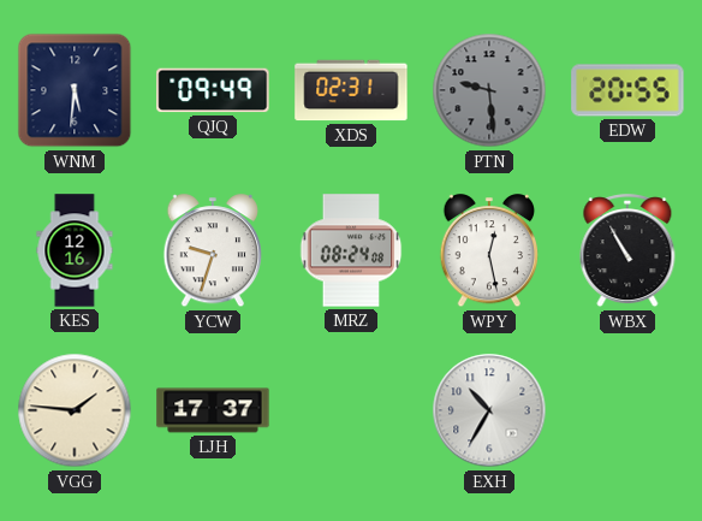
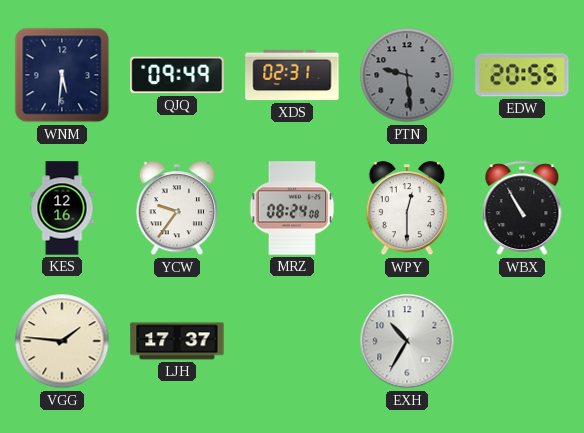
YCW: 9:33 -> 9:36
WPY: 12:28 -> 12:30
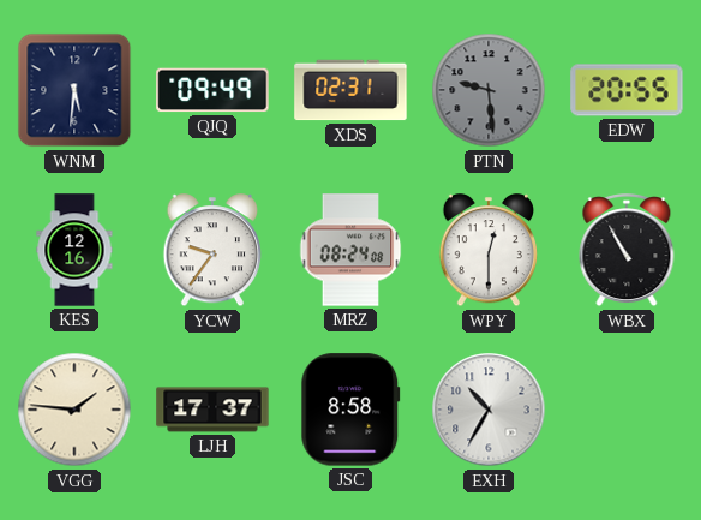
JSC: none -> 8:58
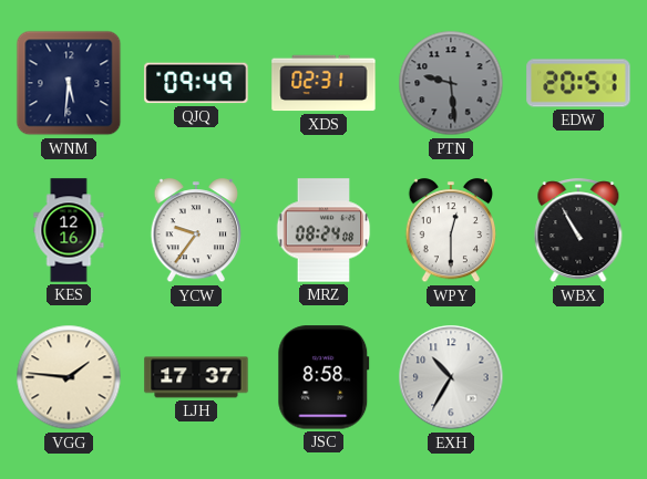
EDW: 20:55 -> 20:51
